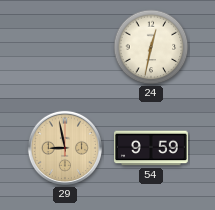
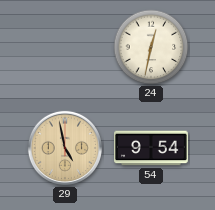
29: 8:58 -> 4:58
54: 9:59 -> 9:54
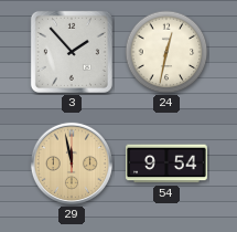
3: none -> 1:53
29: 4:58 -> 11:58
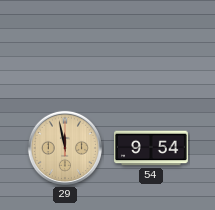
3: 1:53 -> none
24: 12:32 -> none
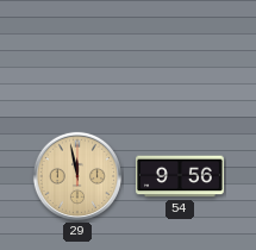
54: 9:54 -> 9:56
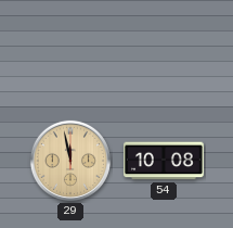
54: 9:56 -> 10:08
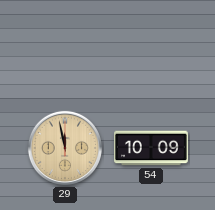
54: 10:08 -> 10:09
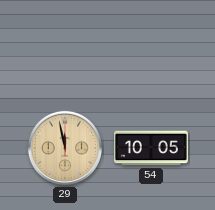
54: 10:09 -> 10:05
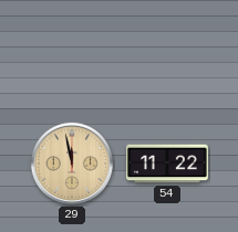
54: 10:05 -> 11:22
